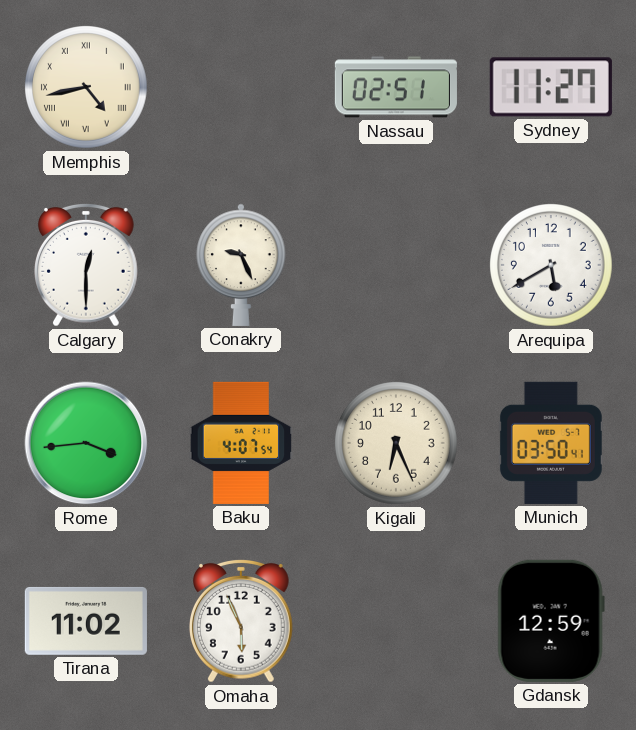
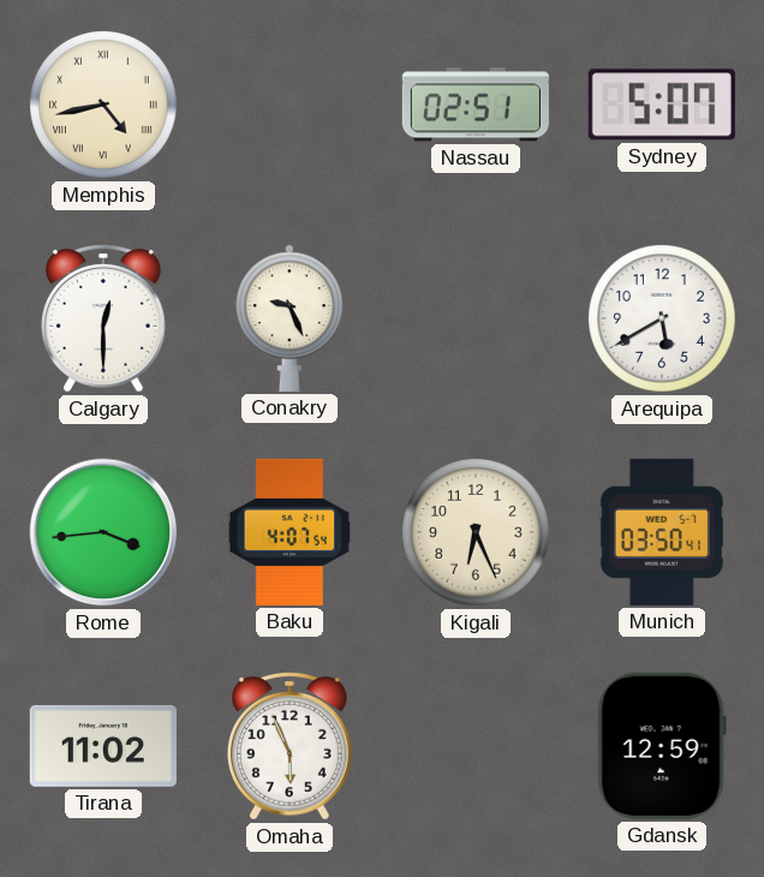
Sydney: 11:27 -> 5:07
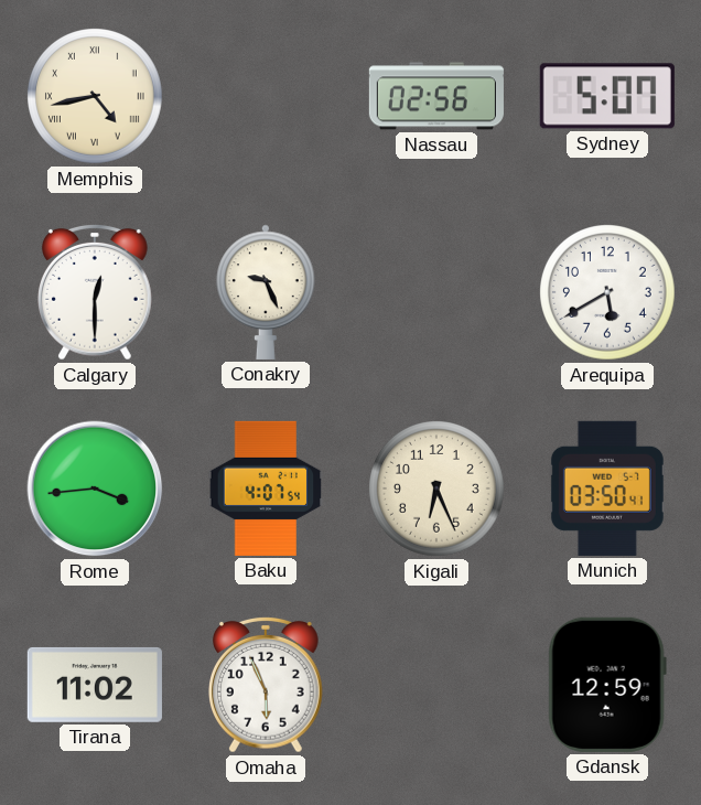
Nassau: 02:51 -> 02:56
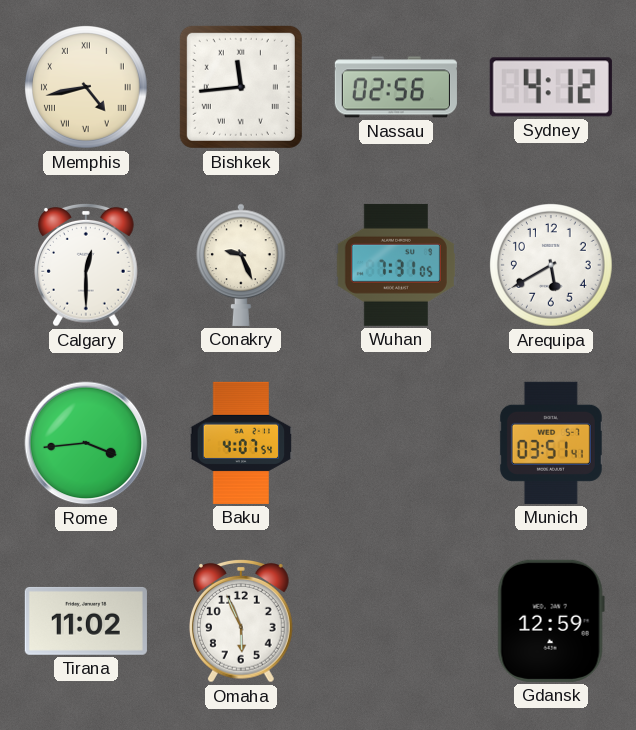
Bishkek: none -> 11:44
Sydney: 5:07 -> 4:12
Wuhan: none -> 7:31
Kigali: 6:26 -> none
Munich: 03:50 -> 03:51
